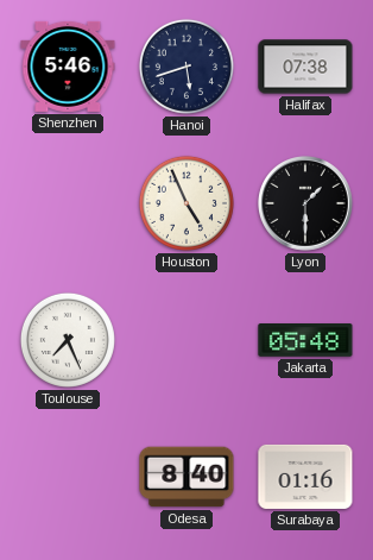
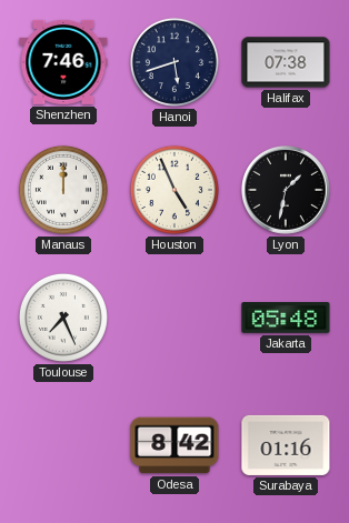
Shenzhen: 5:46 -> 7:46
Manaus: none -> 12:00
Lyon: 1:30 -> 1:32
Odesa: 8:40 -> 8:42
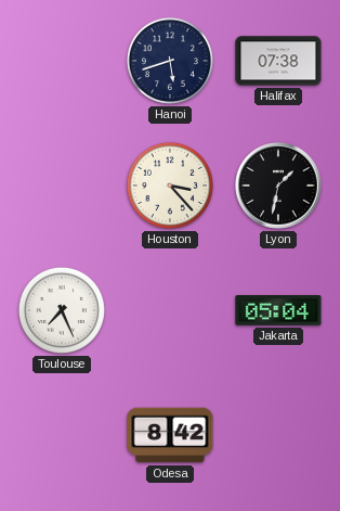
Shenzhen: 7:46 -> none
Manaus: 12:00 -> none
Houston: 4:56 -> 3:23
Jakarta: 05:48 -> 05:04
Surabaya: 01:16 -> none
